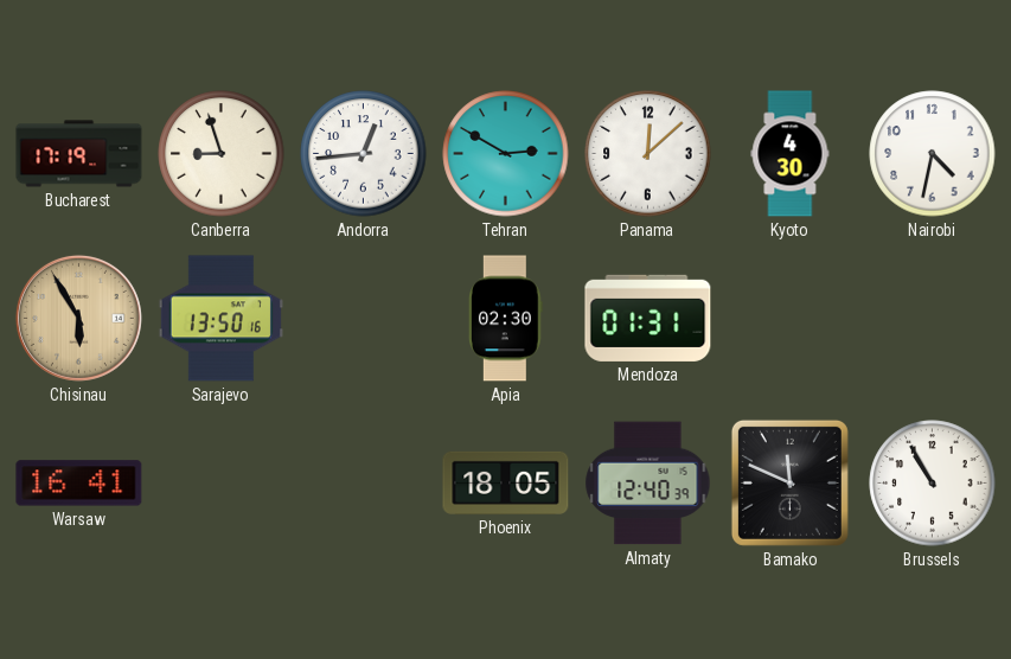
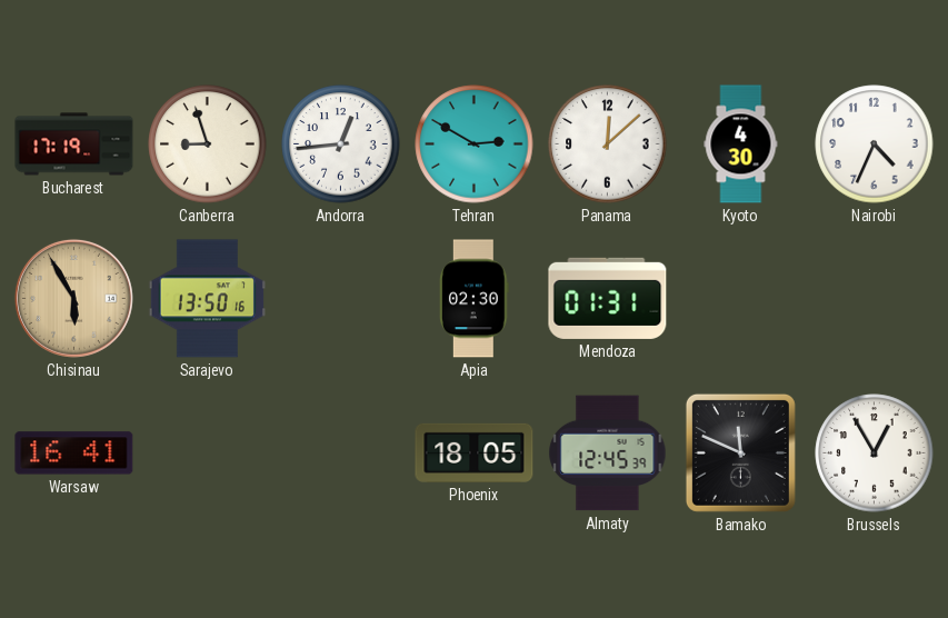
Nairobi: 4:32 -> 4:34
Almaty: 12:40 -> 12:45
Brussels: 10:55 -> 12:55
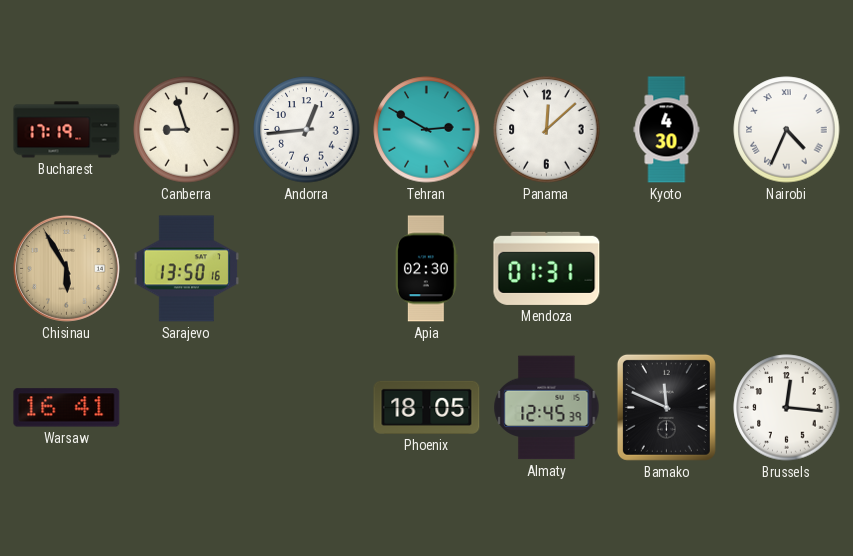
Nairobi numerals: Arabic -> Roman
Brussels: 12:55 -> 12:16
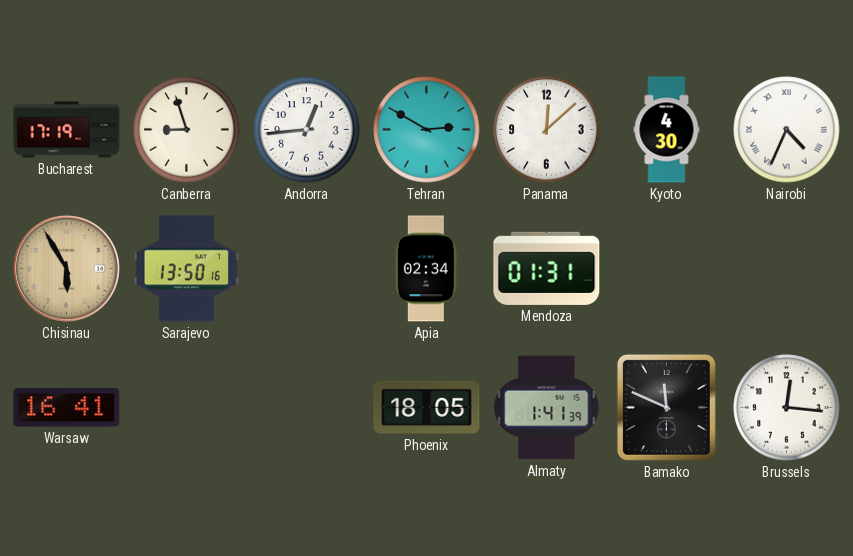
Apia: 02:30 -> 02:34
Almaty: 12:45 -> 1:41
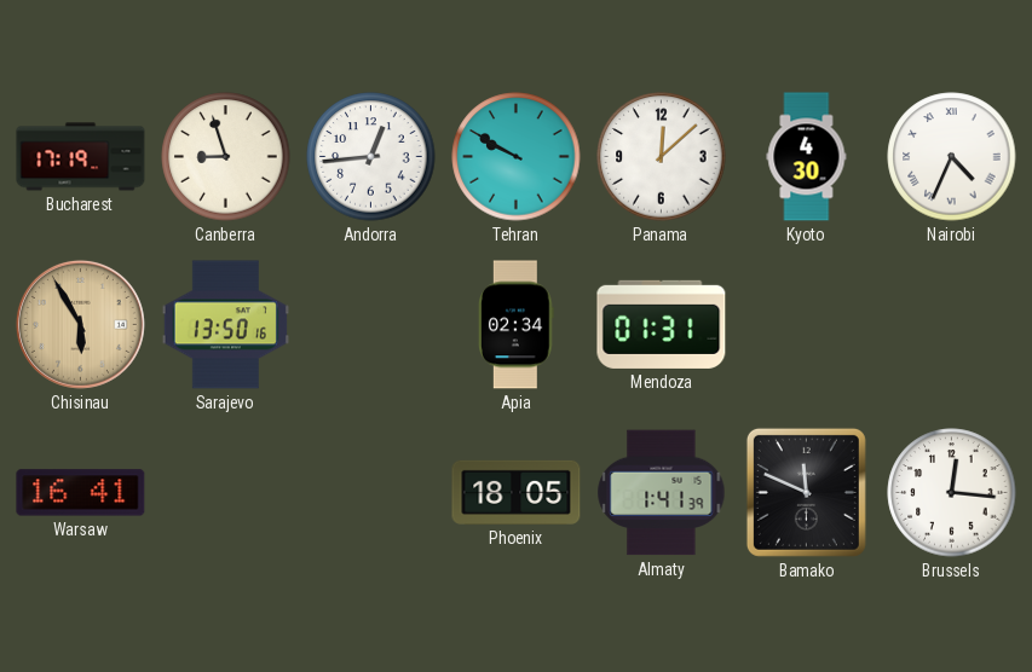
Tehran: 2:50 -> 9:50
